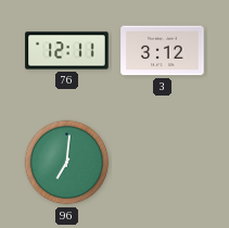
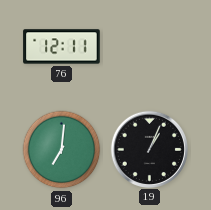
3: 3:12 -> none
19: none -> 1:04
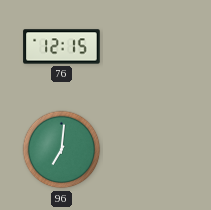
76: 12:11 -> 12:15
19: 1:04 -> none
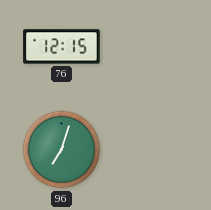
96: 7:01 -> 7:03
